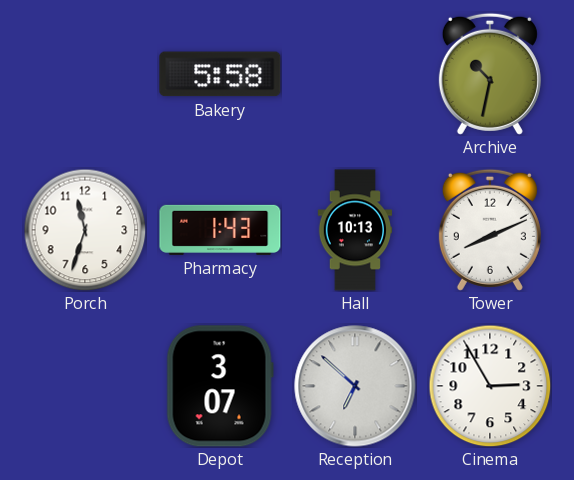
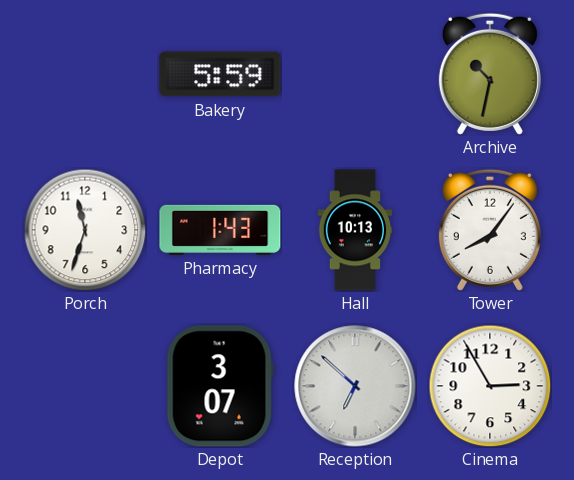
Bakery: 5:58 -> 5:59
Tower: 8:11 -> 8:06
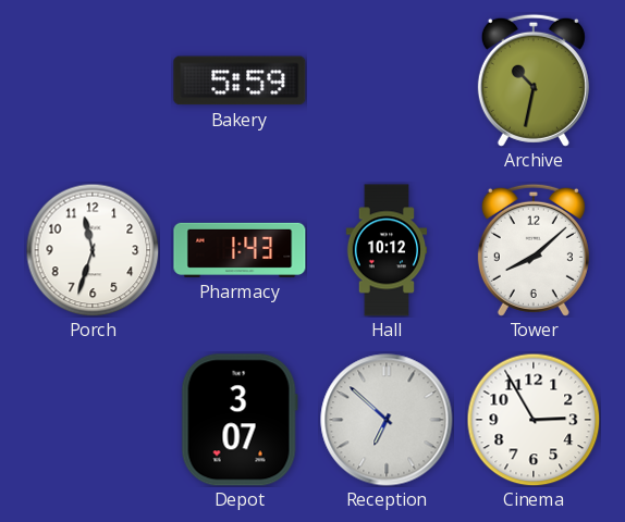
Hall: 10:13 -> 10:12
Tower: 8:06 -> 8:08
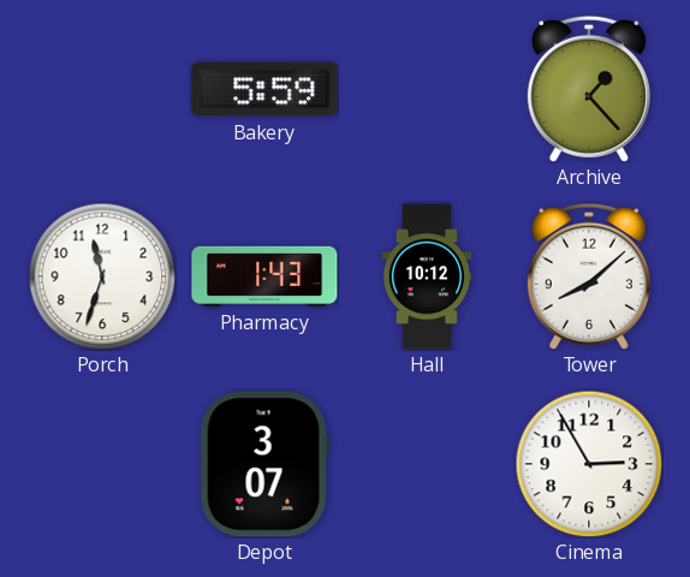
Archive: 10:32 -> 1:23
Reception: 6:52 -> none
